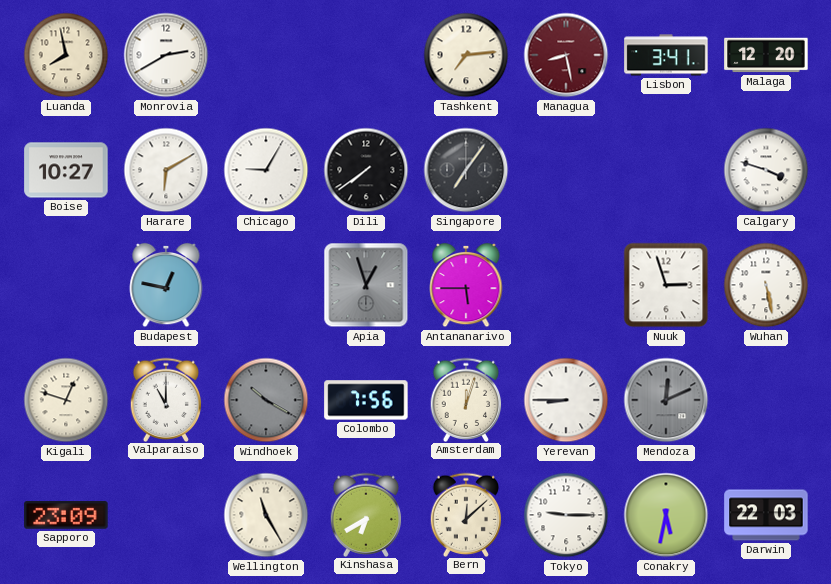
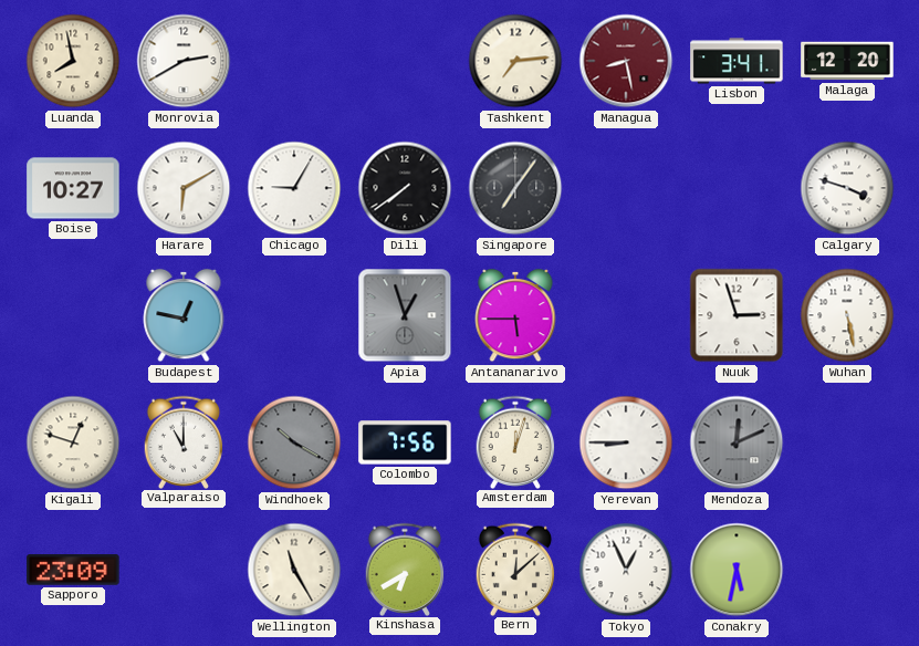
Tokyo: 9:15 -> 12:56
Darwin: 22:03 -> none
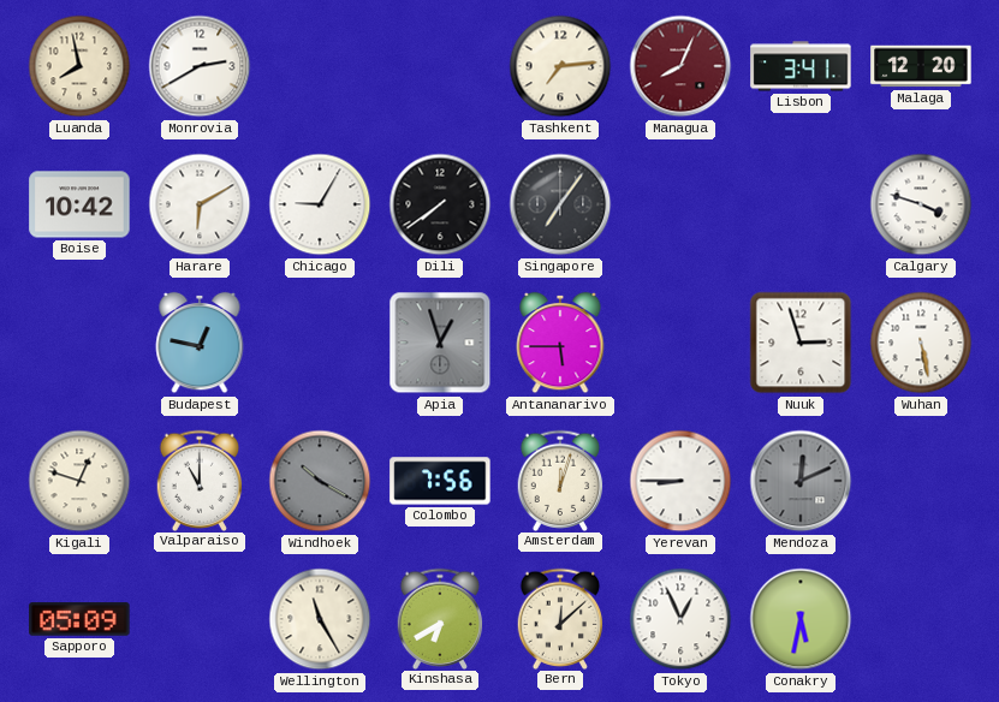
Managua: 8:28 -> 8:04
Boise: 10:27 -> 10:42
Sapporo: 23:09 -> 05:09
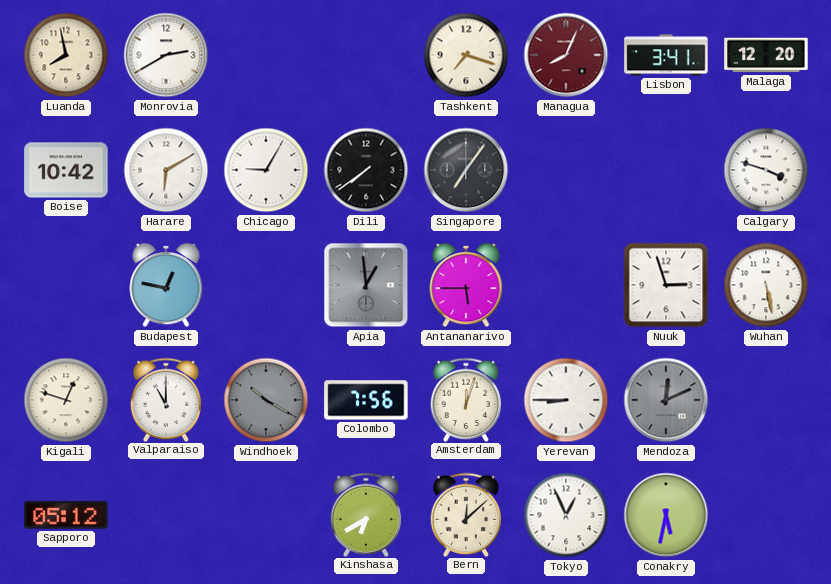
Tashkent: 7:14 -> 7:18
Apia: 12:57 -> 12:59
Sapporo: 05:09 -> 05:12
Wellington: 11:25 -> none
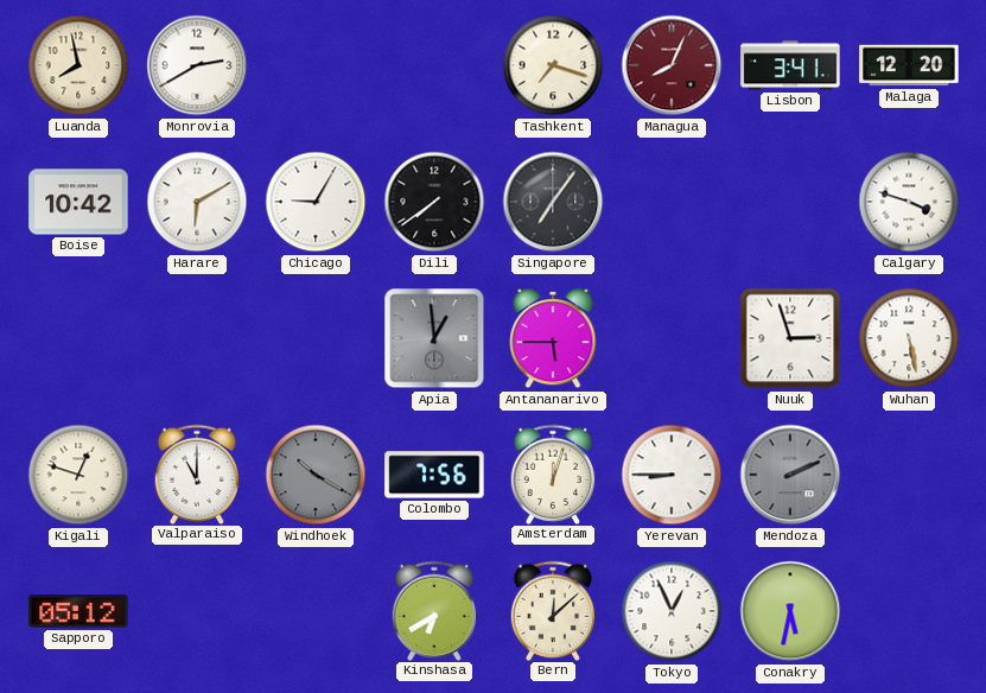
Budapest: 12:47 -> none
Mendoza: 12:11 -> 2:11
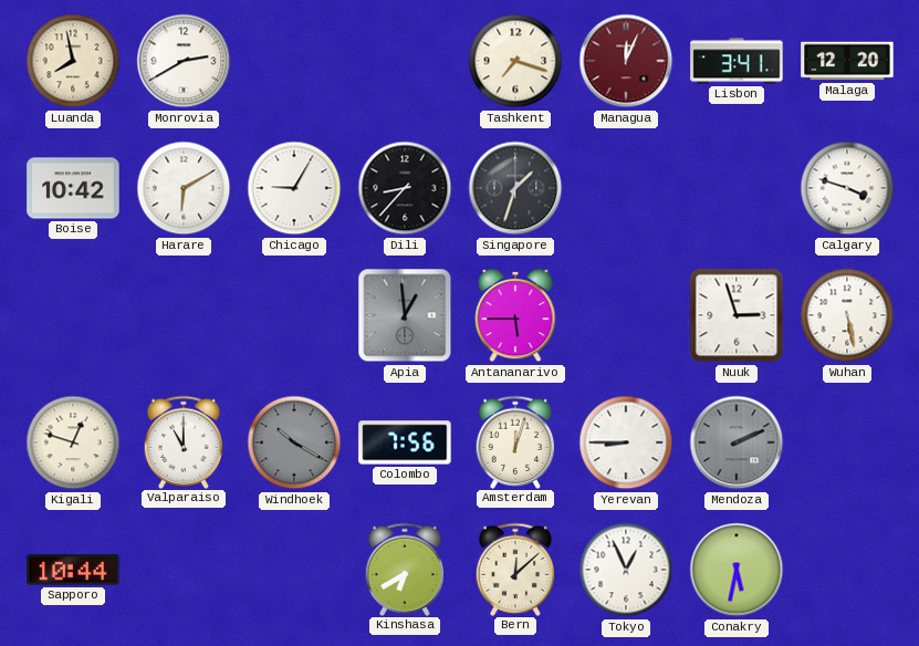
Managua: 8:04 -> 12:04
Dili: 7:39 -> 8:37
Singapore: 7:06 -> 1:33
Sapporo: 05:12 -> 10:44
